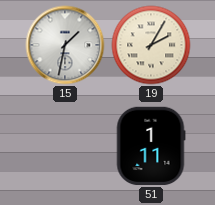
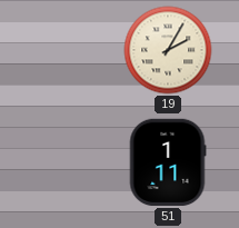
15: 1:32 -> none
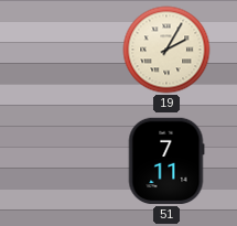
51: 1:11 -> 7:11
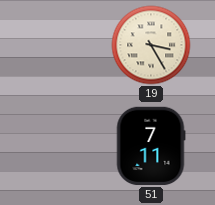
19: 2:05 -> 3:25
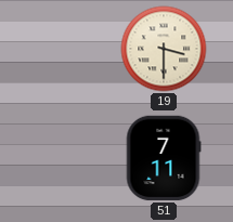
19: 3:25 -> 3:30
